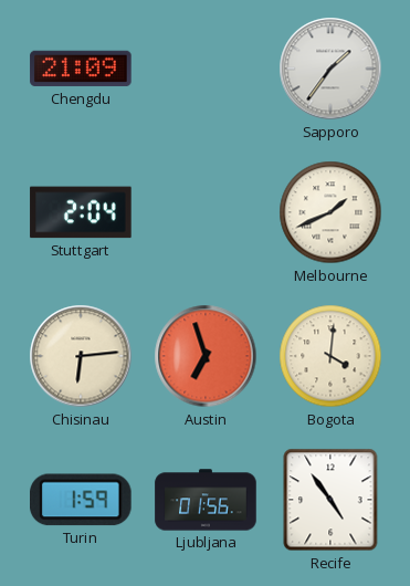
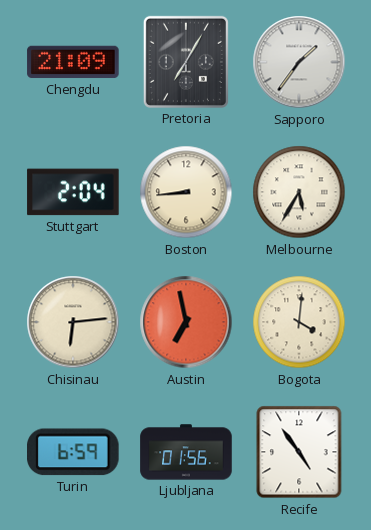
Pretoria: none -> 7:05
Boston: none -> 8:44
Melbourne: 1:41 -> 5:35
Austin: 6:57 -> 6:58
Turin: 1:59 -> 6:59
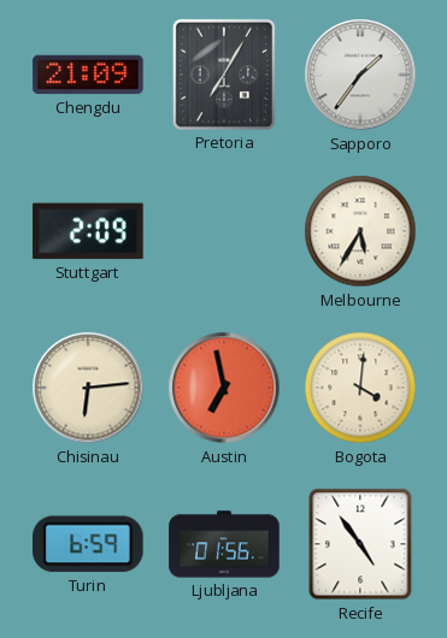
Stuttgart: 2:04 -> 2:09
Boston: 8:44 -> none
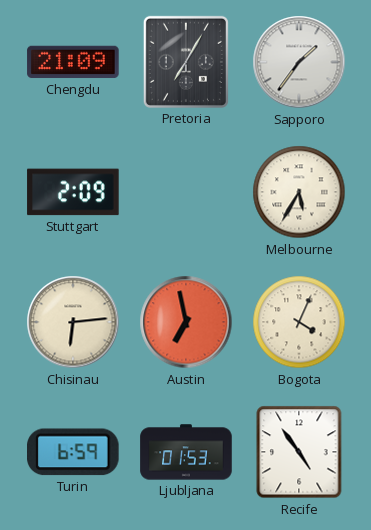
Bogota: 4:01 -> 4:04
Ljubljana: 01:56 -> 01:53
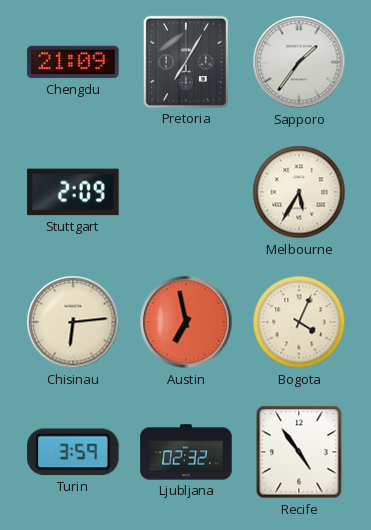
Turin: 6:59 -> 3:59
Ljubljana: 01:53 -> 02:32
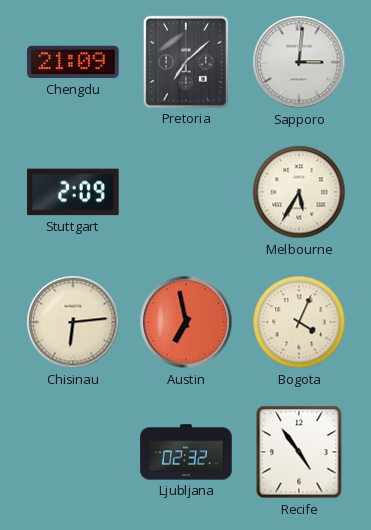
Pretoria: 7:05 -> 7:08
Sapporo: 1:36 -> 3:01
Turin: 3:59 -> none
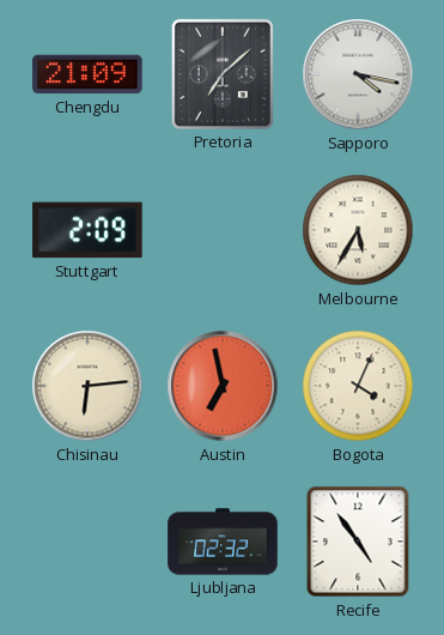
Sapporo: 3:01 -> 4:17
